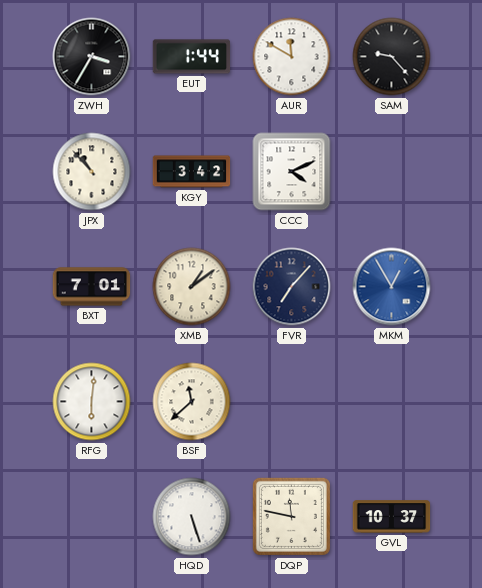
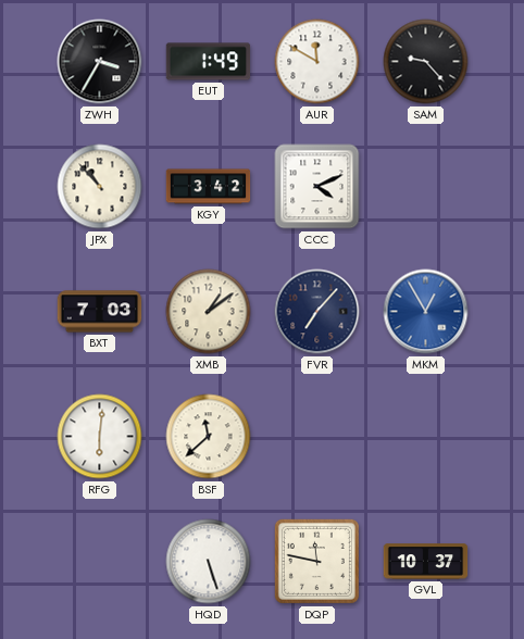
EUT: 1:44 -> 1:49
BXT: 7:01 -> 7:03
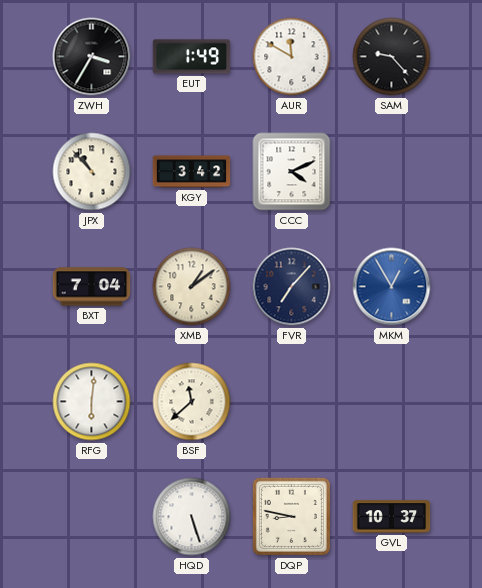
BXT: 7:03 -> 7:04
DQP: 11:47 -> 8:47
